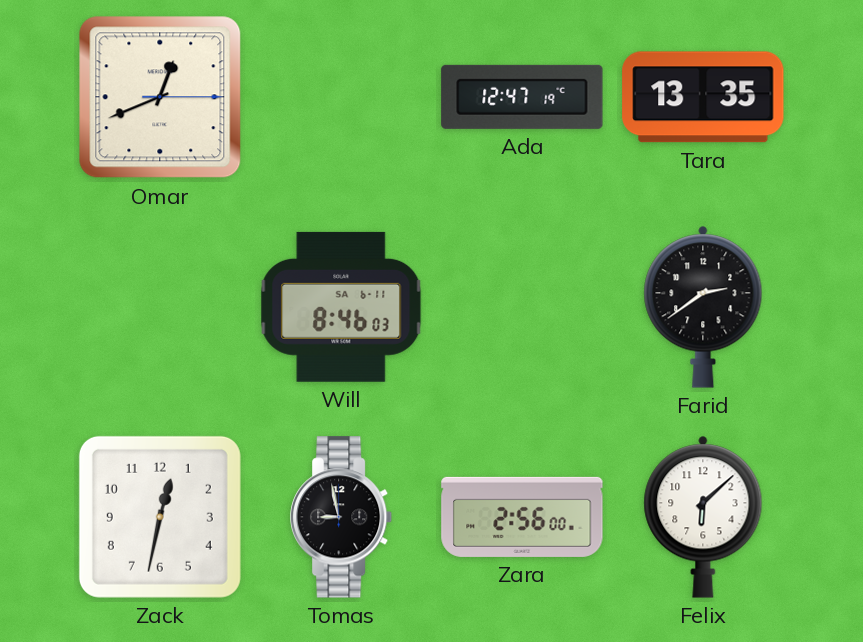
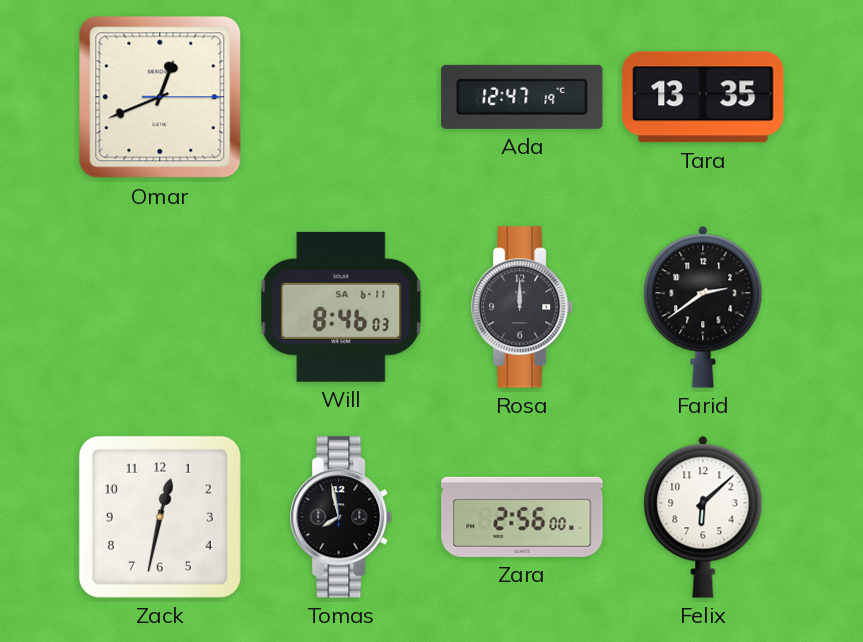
Rosa: none -> 12:00
Tomas: 8:58 -> 7:58
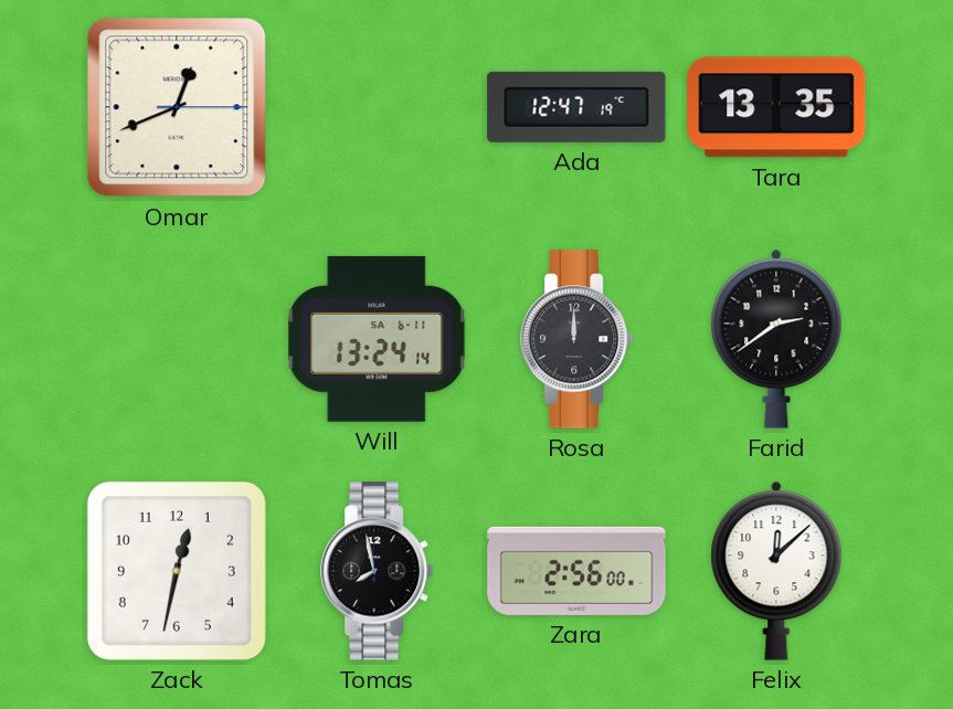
Will: 8:46 -> 13:24
Felix: 6:08 -> 12:08
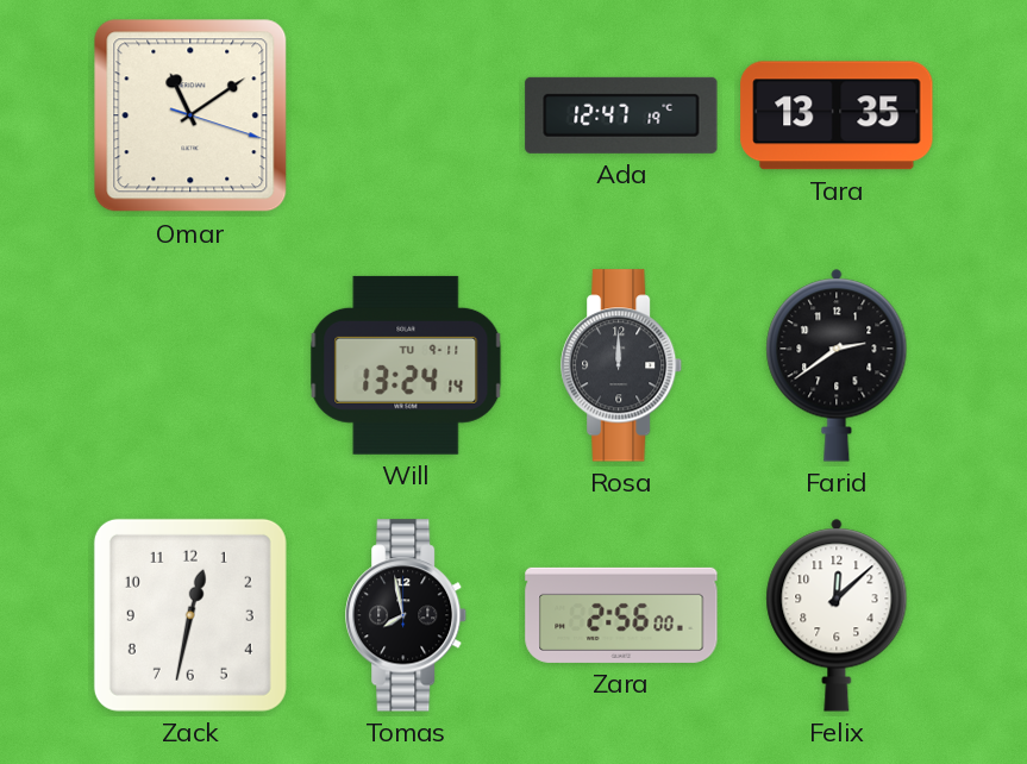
Omar: 12:41 -> 11:09
Will date: SA 6-11 -> TU 9-11
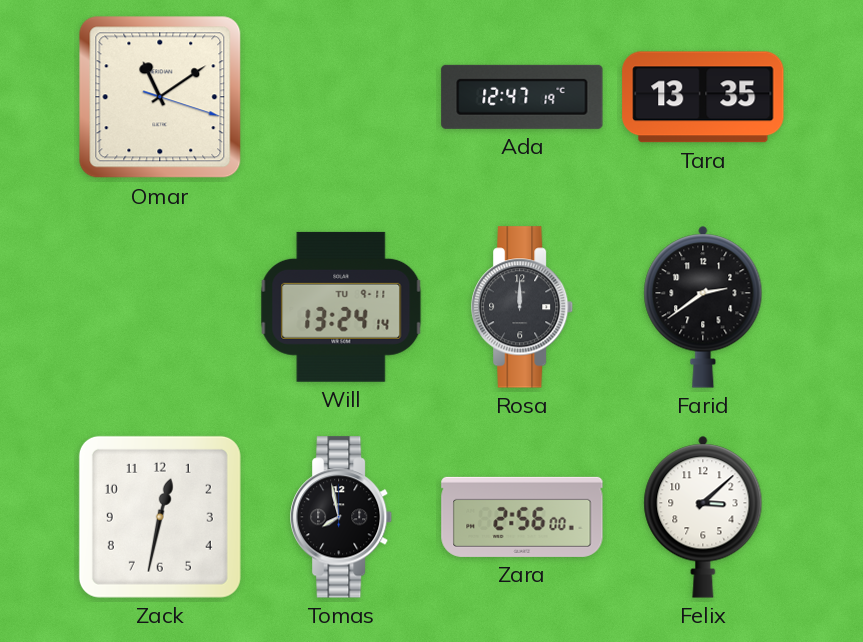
Felix: 12:08 -> 3:08
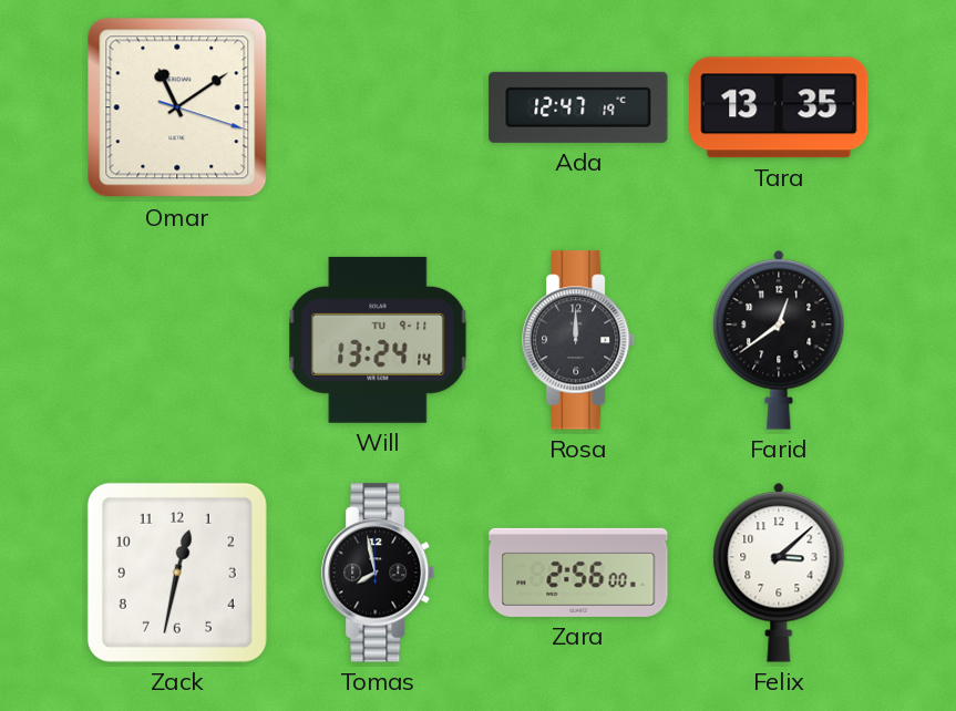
Farid: 2:39 -> 12:39
